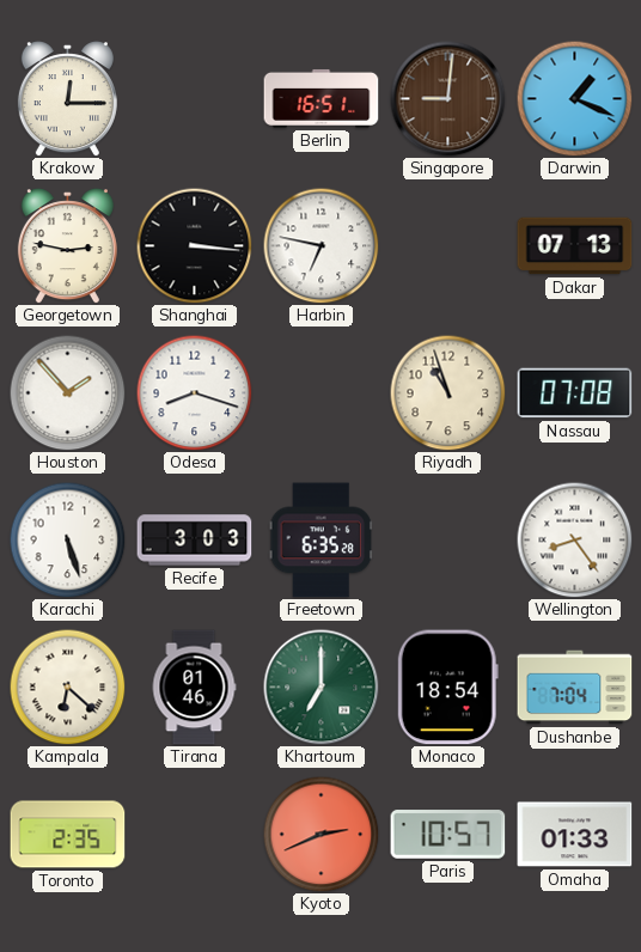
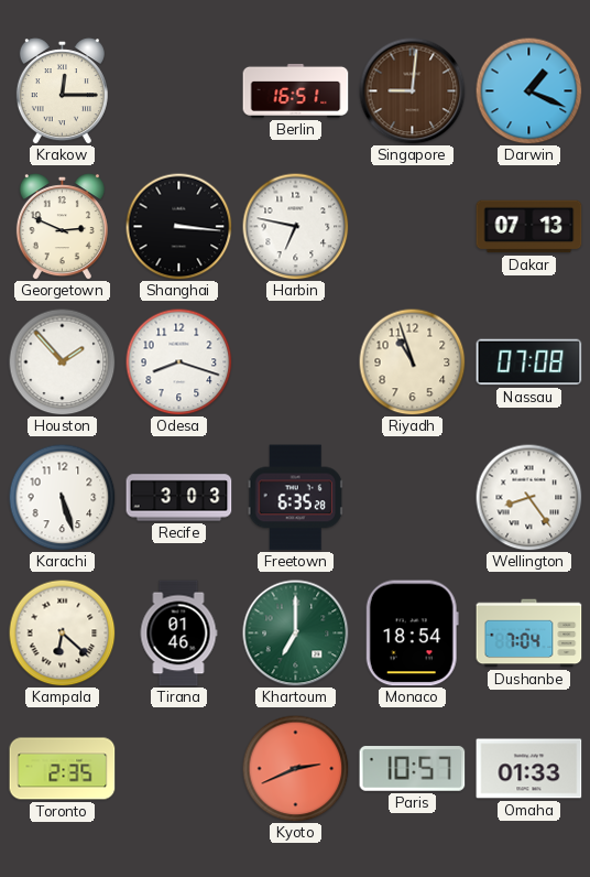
Georgetown: 2:47 -> 2:49
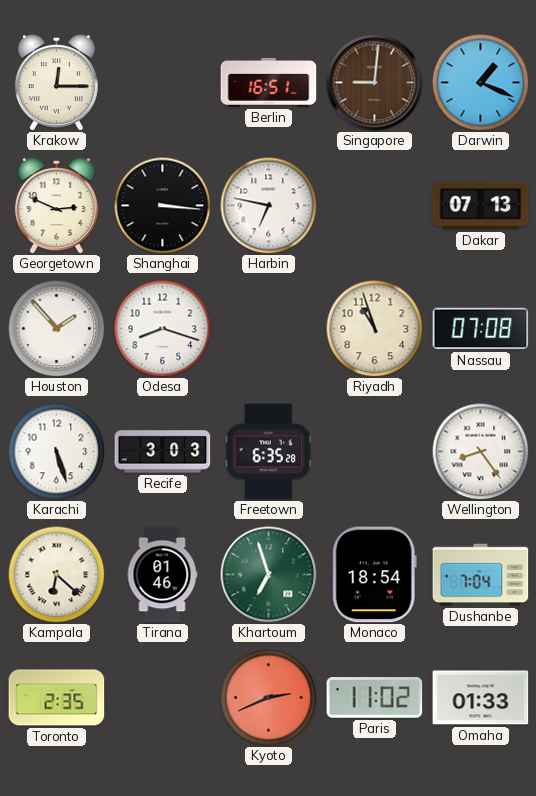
Khartoum: 7:00 -> 6:57
Paris: 10:57 -> 11:02
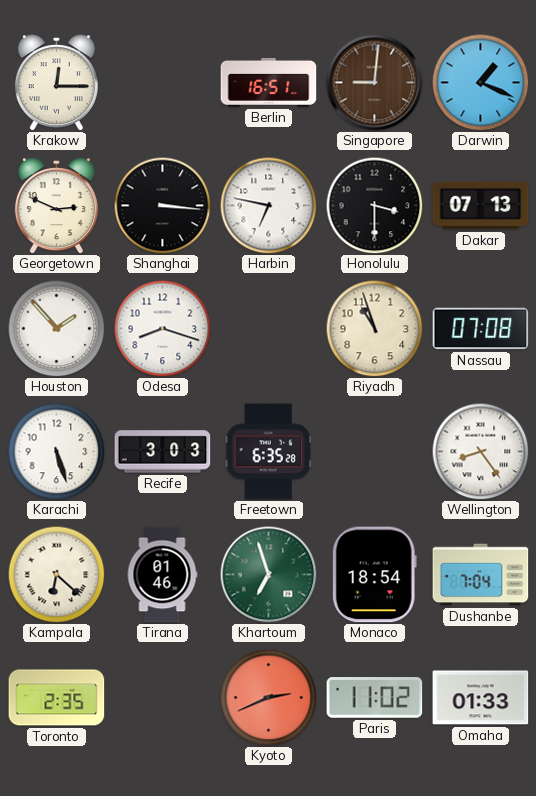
Honolulu: none -> 3:30
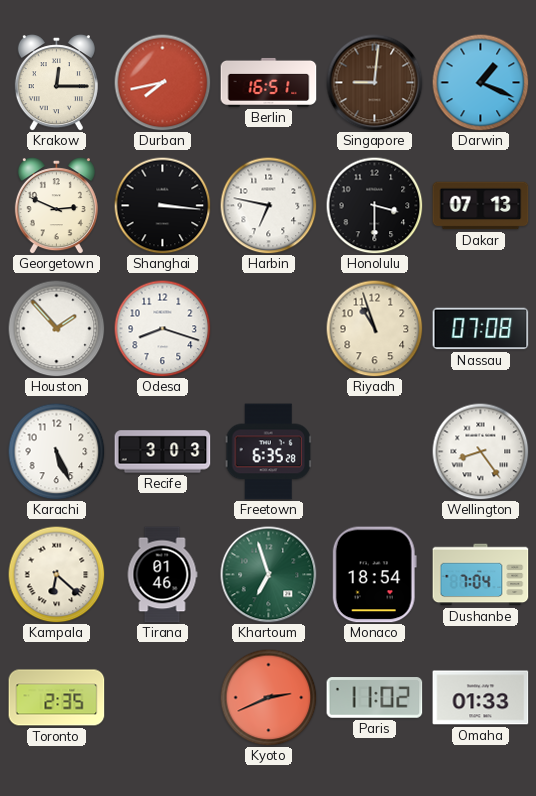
Durban: none -> 7:43
Karachi: 5:27 -> 5:26
